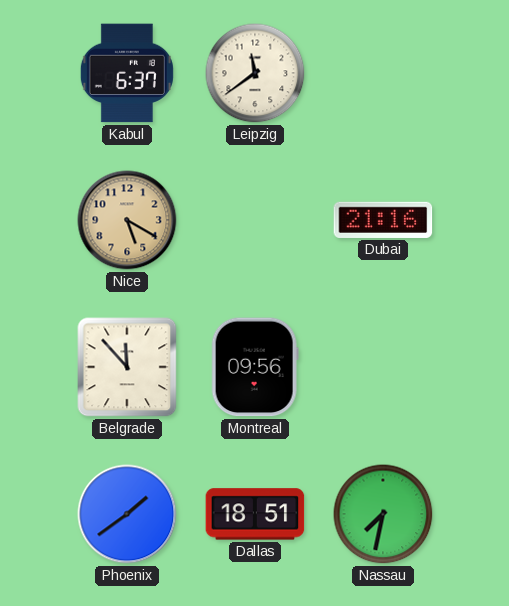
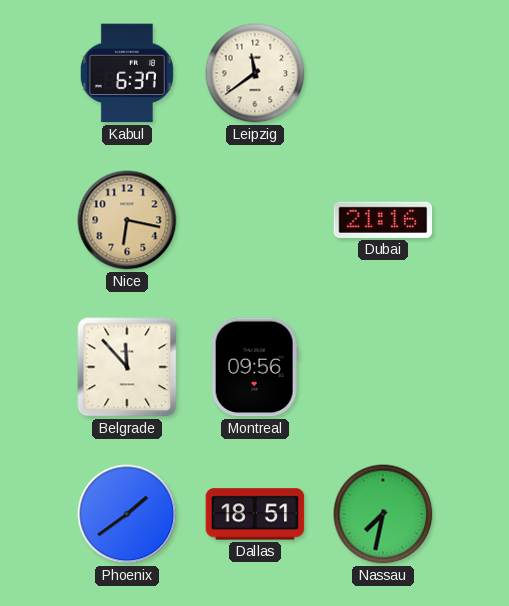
Nice: 5:20 -> 6:17
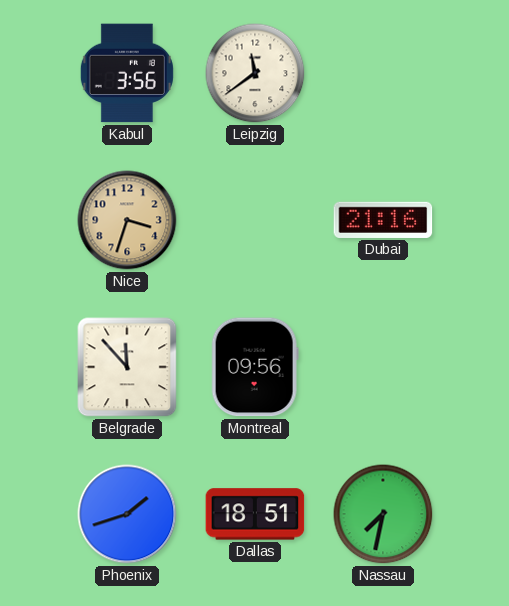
Kabul: 6:37 -> 3:56
Nice: 6:17 -> 3:33
Phoenix: 1:39 -> 1:42
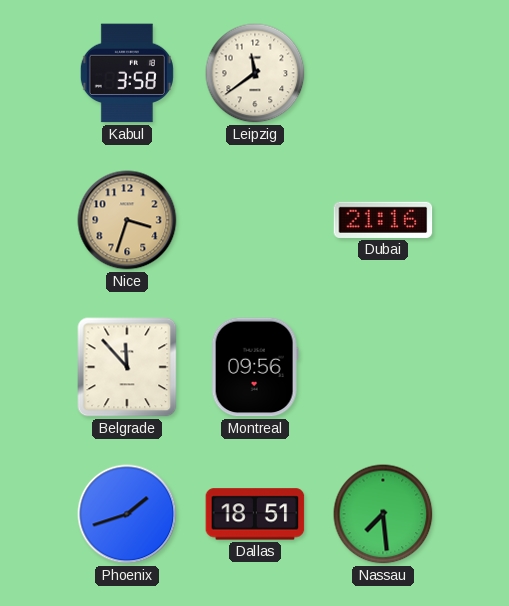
Kabul: 3:56 -> 3:58
Nassau: 7:32 -> 7:29
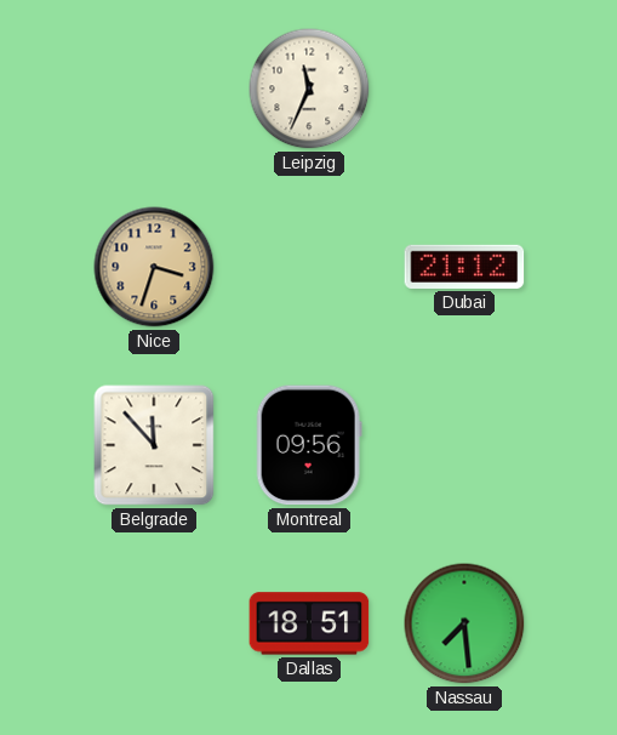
Kabul: 3:58 -> none
Leipzig: 11:39 -> 11:34
Dubai: 21:16 -> 21:12
Phoenix: 1:42 -> none
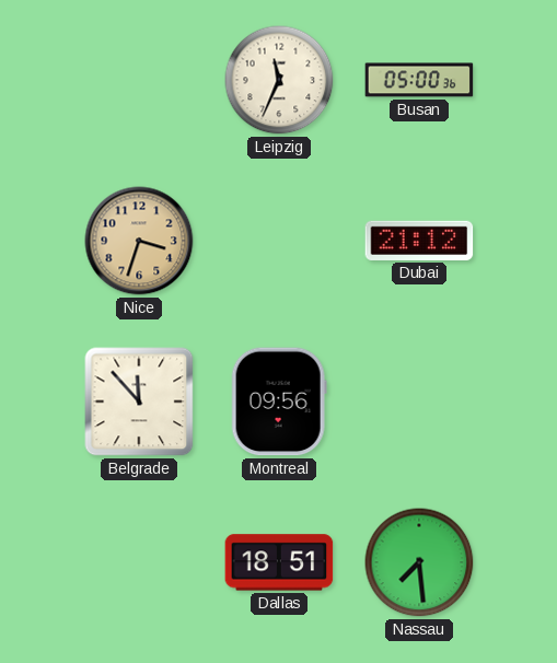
Busan: none -> 05:00
